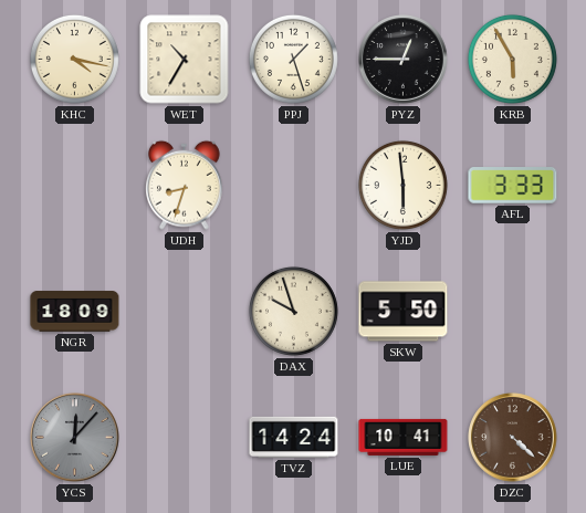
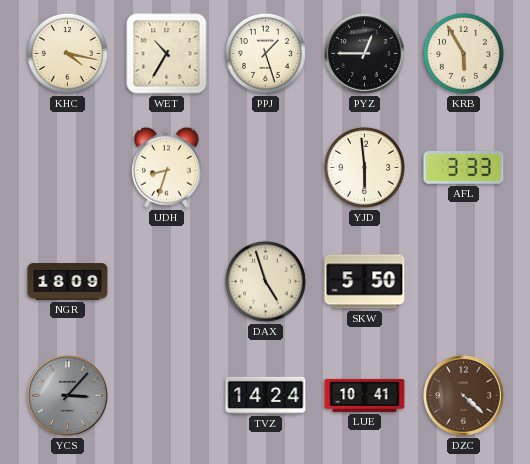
DAX: 9:57 -> 4:57
YCS: 12:07 -> 3:07
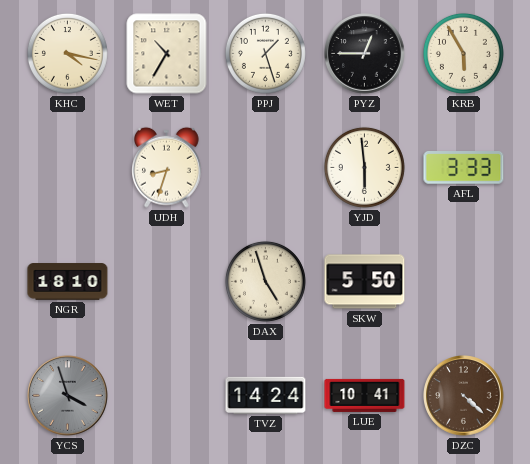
NGR: 18:09 -> 18:10
YCS: 3:07 -> 3:57
